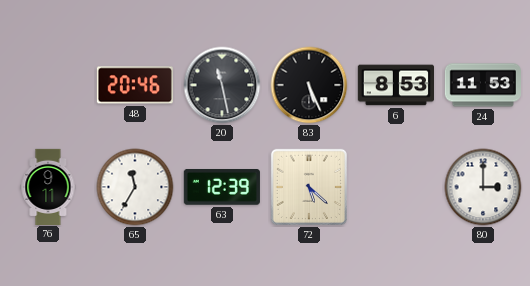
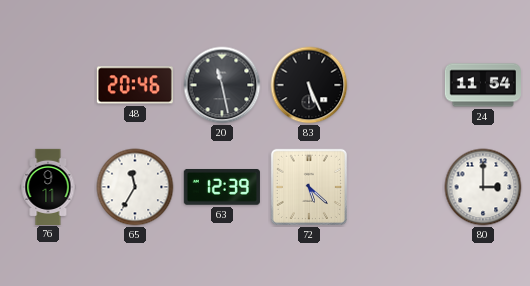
6: 8:53 -> none
24: 11:53 -> 11:54
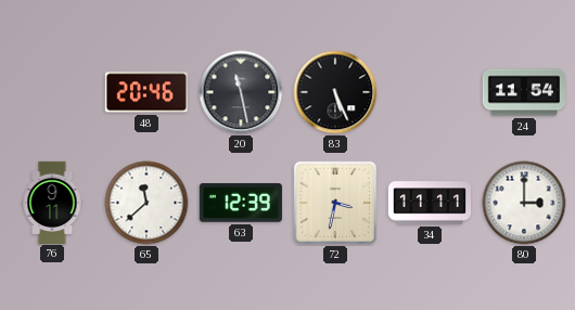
65: 11:35 -> 11:38
72: 5:22 -> 3:32
34: none -> 11:11
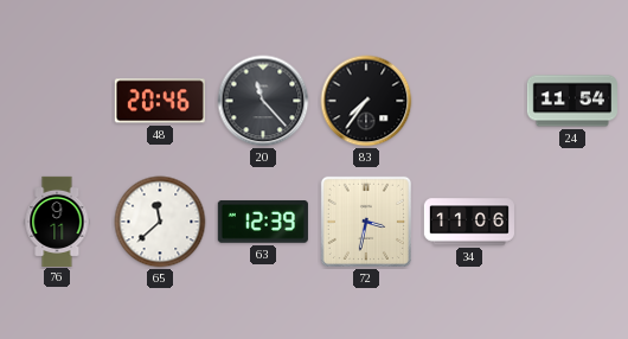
20: 11:28 -> 11:23
83: 5:26 -> 7:36
34: 11:11 -> 11:06
80: 3:00 -> none
